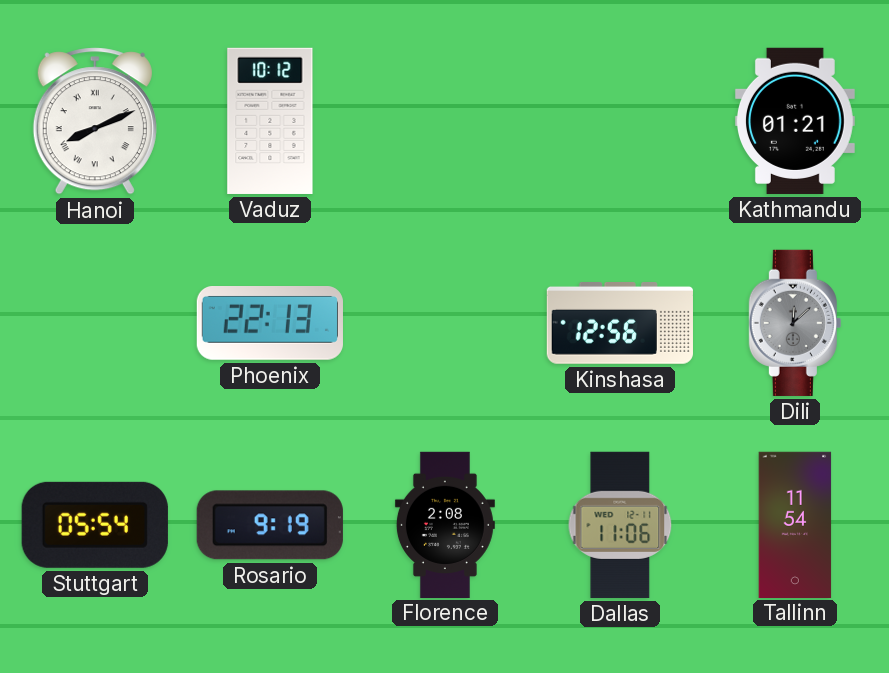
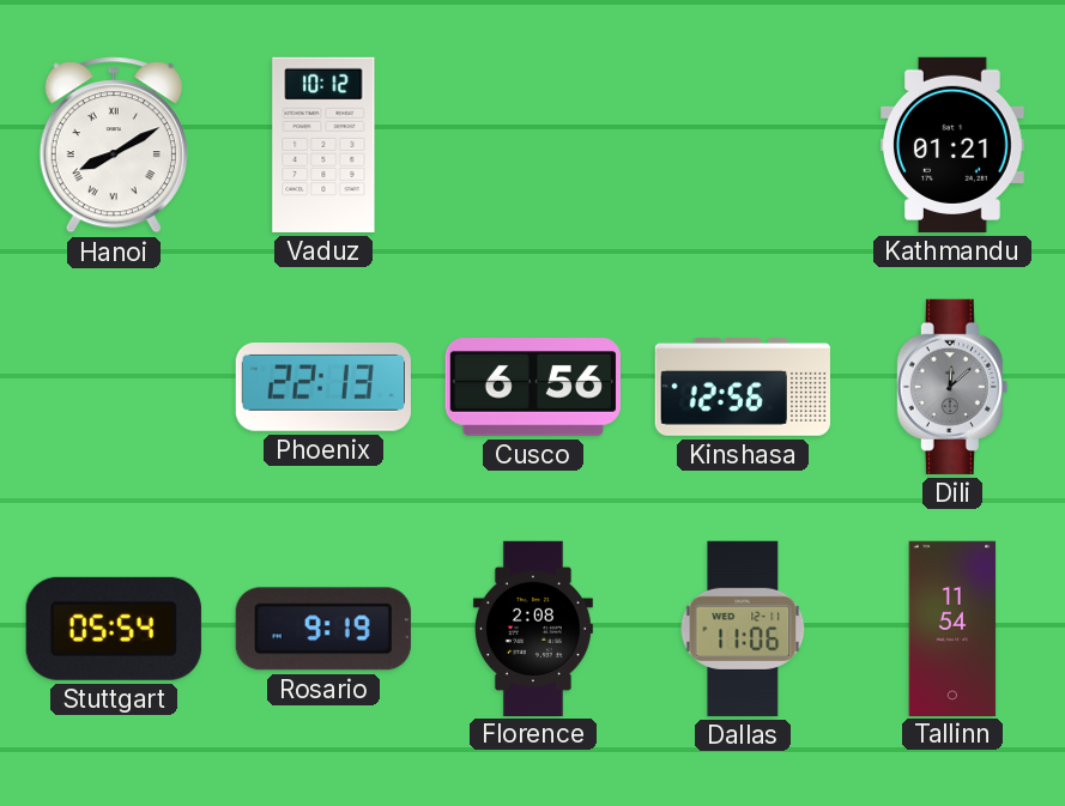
Hanoi: 8:11 -> 8:10
Cusco: none -> 6:56
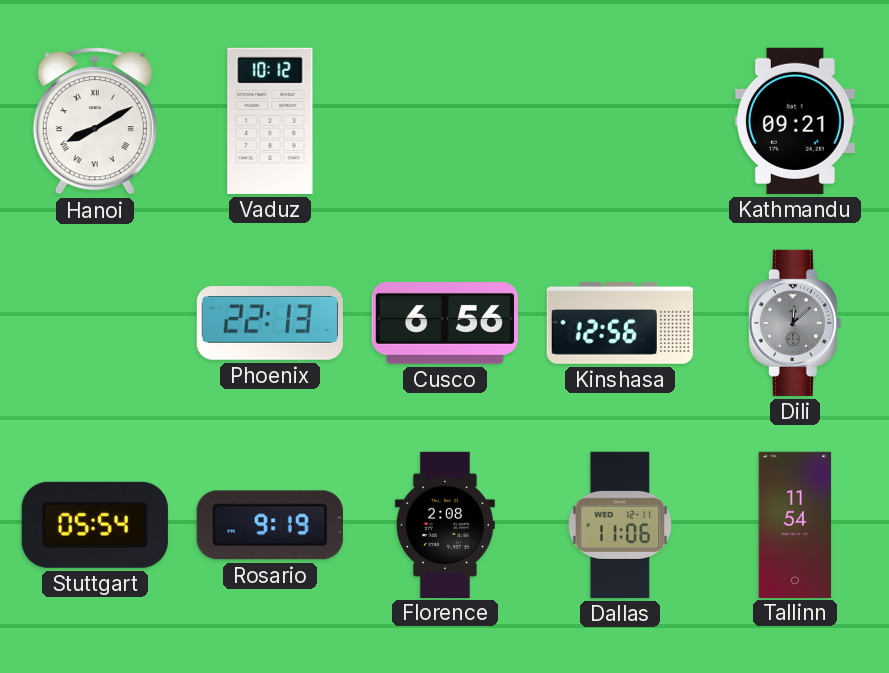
Kathmandu: 01:21 -> 09:21
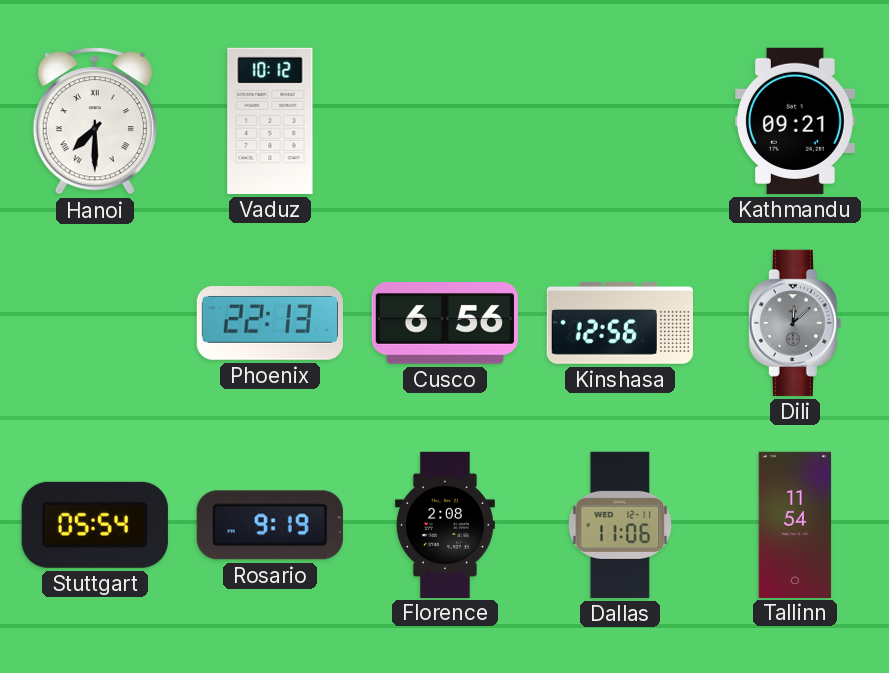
Hanoi: 8:10 -> 7:30
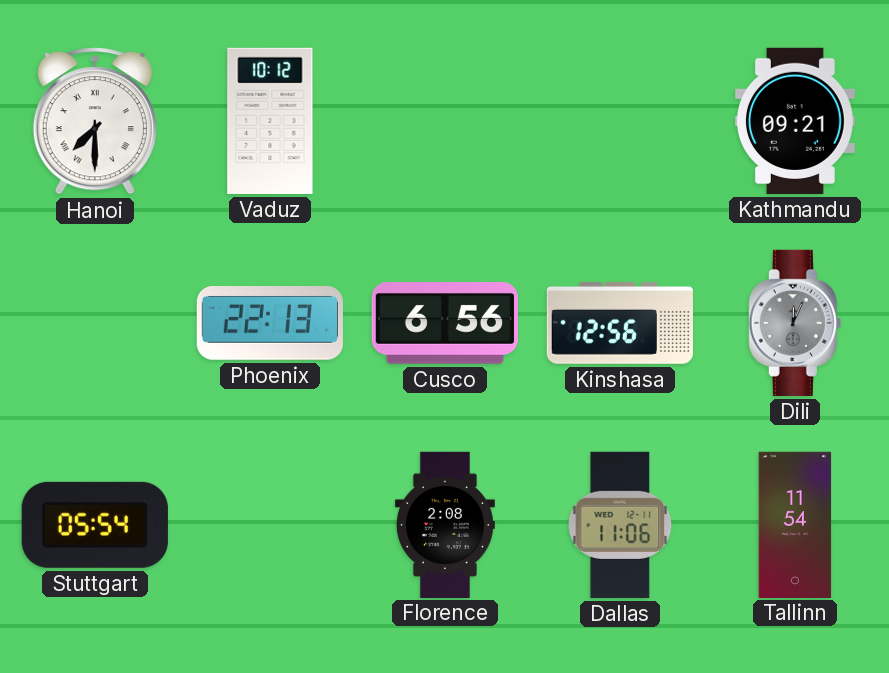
Dili: 12:08 -> 12:04
Rosario: 9:19 -> none
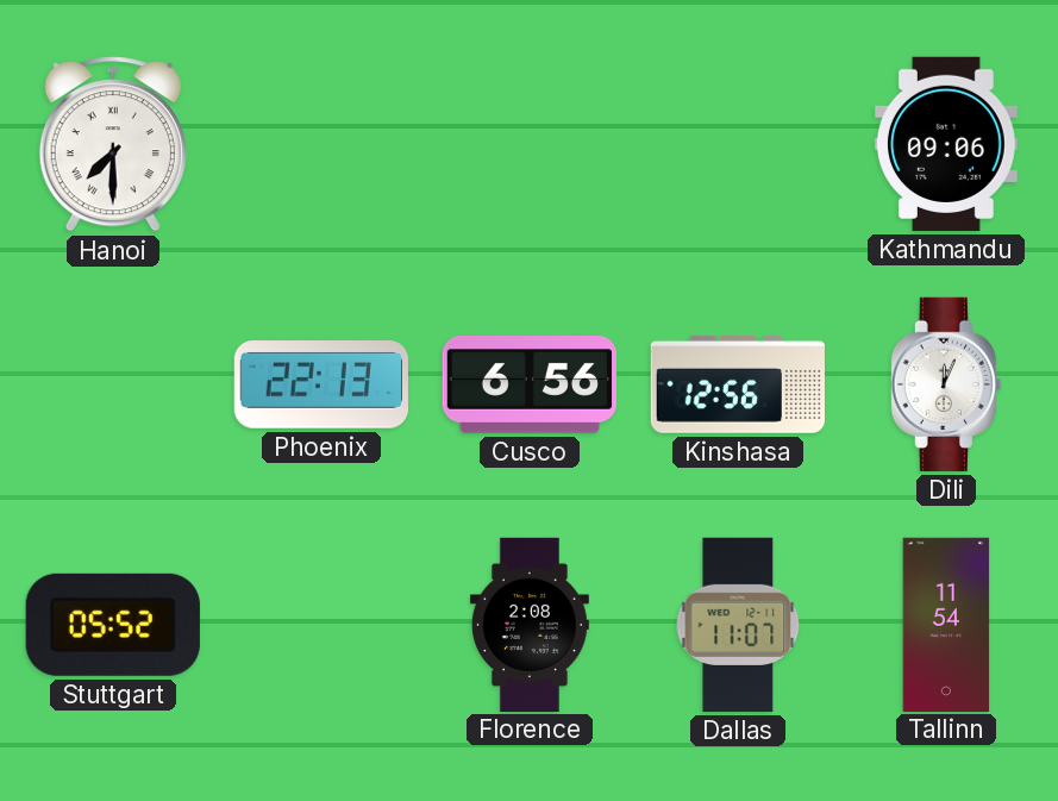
Vaduz: 10:12 -> none
Kathmandu: 09:21 -> 09:06
Dili dial: grey -> white
Stuttgart: 05:54 -> 05:52
Dallas: 11:06 -> 11:07
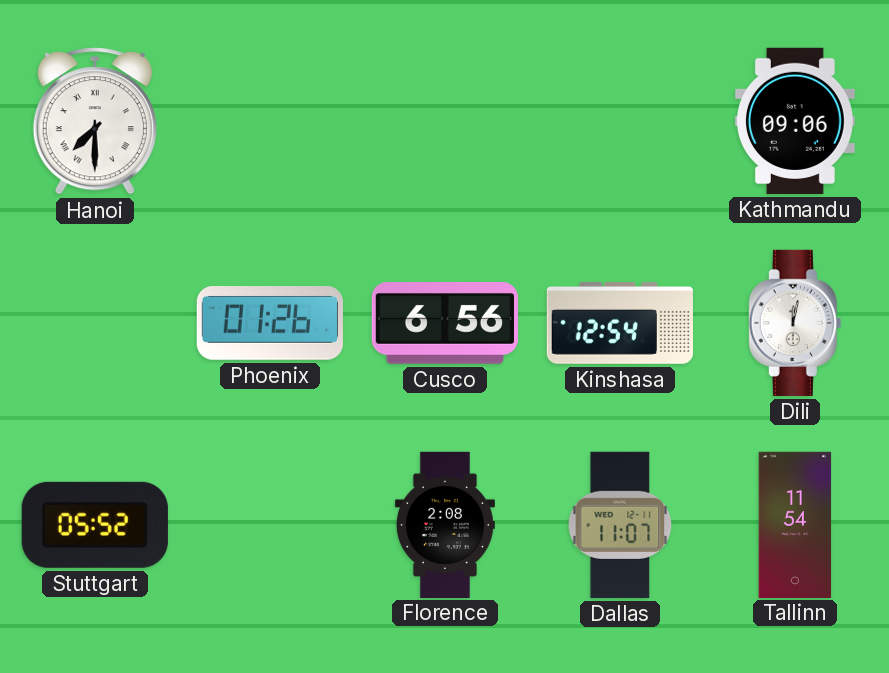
Phoenix: 22:13 -> 01:26
Kinshasa: 12:56 -> 12:54
Dili: 12:04 -> 12:02
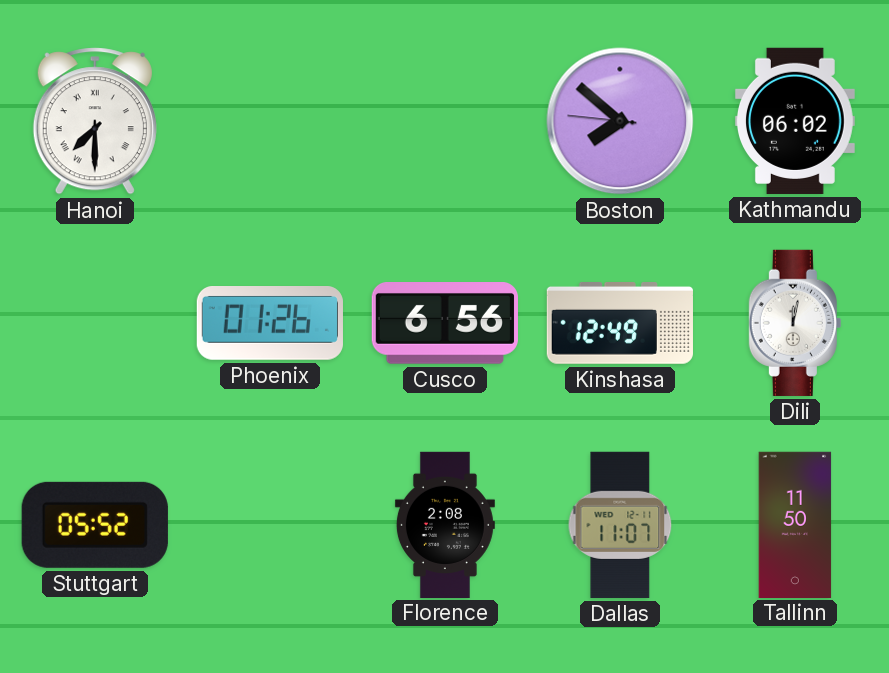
Boston: none -> 7:51
Kathmandu: 09:06 -> 06:02
Kinshasa: 12:54 -> 12:49
Tallinn: 11:54 -> 11:50
